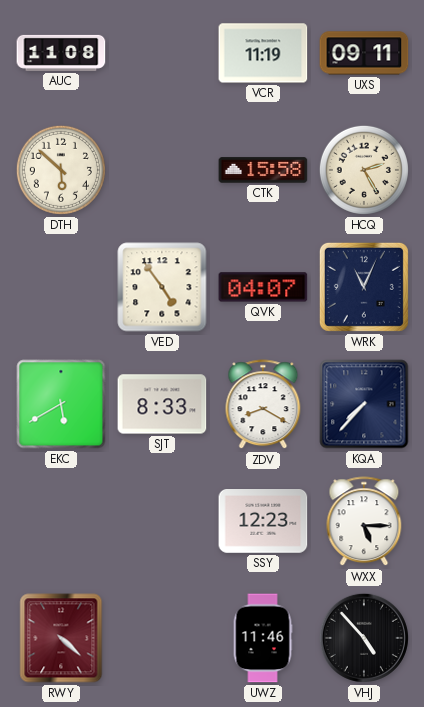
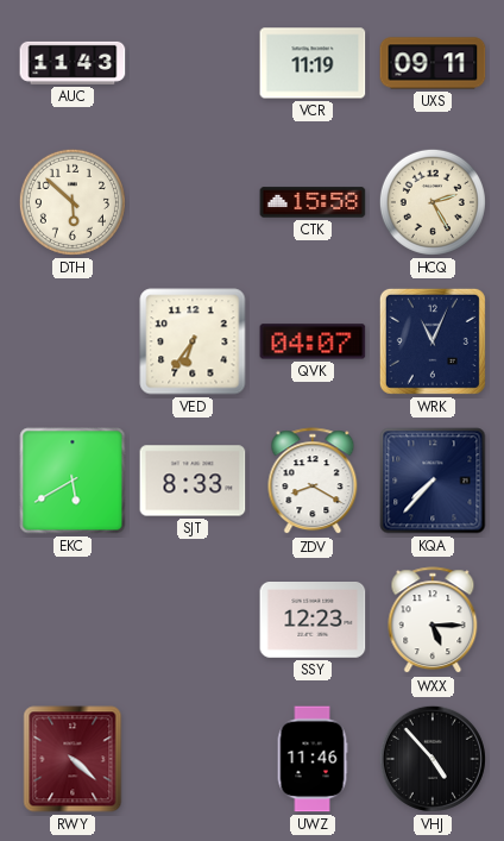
AUC: 11:08 -> 11:43
VED: 4:54 -> 6:36
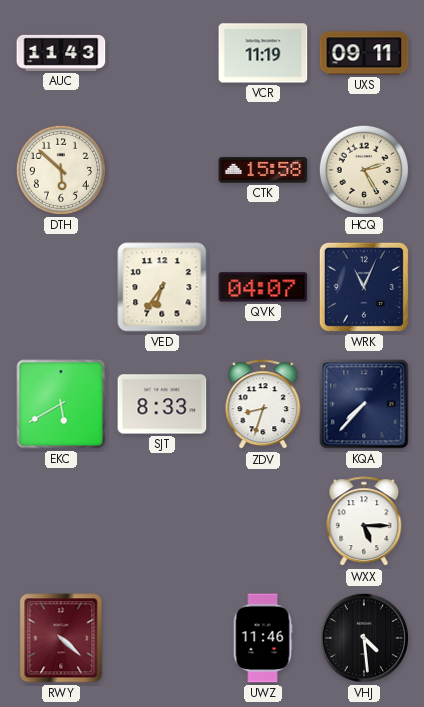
ZDV: 8:20 -> 8:33
SSY: 12:23 -> none
VHJ: 4:53 -> 4:29
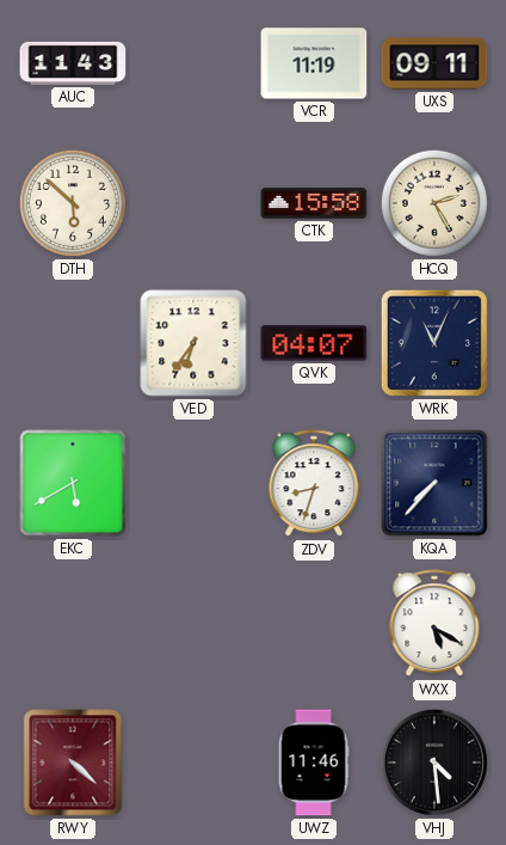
SJT: 8:33 -> none
WXX: 5:15 -> 5:20
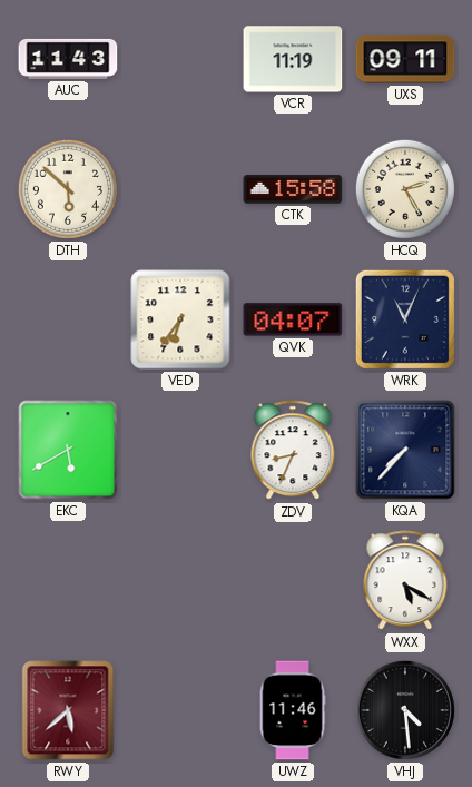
ZDV: 8:33 -> 8:34
RWY: 4:22 -> 5:38
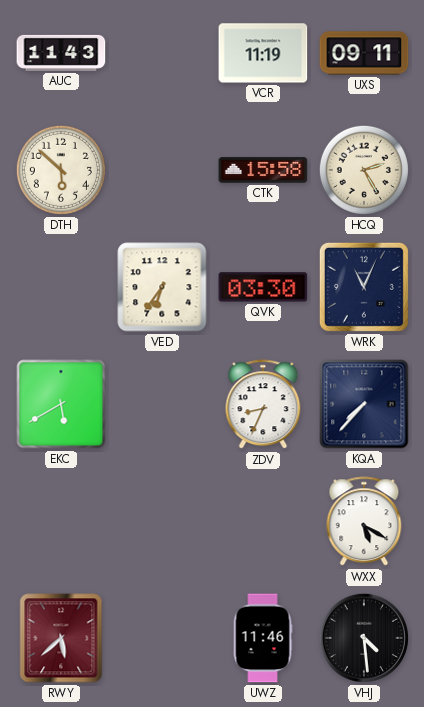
QVK: 04:07 -> 03:30
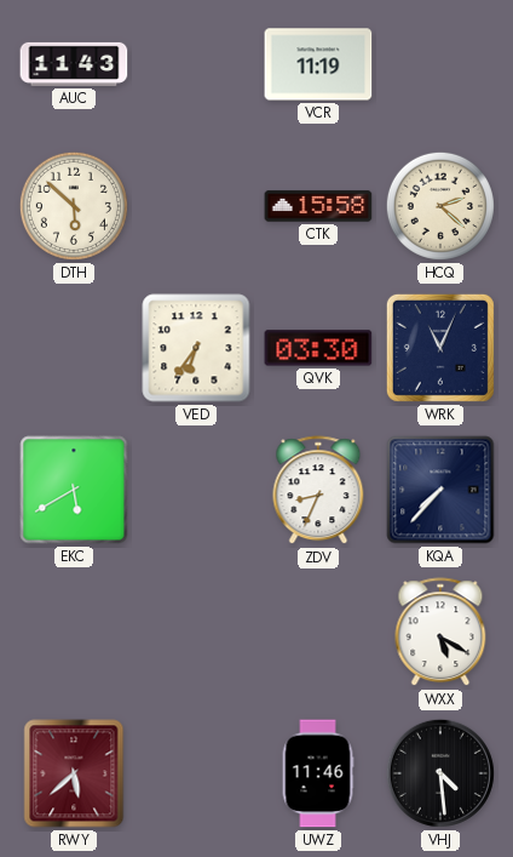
UXS: 09:11 -> none
HCQ: 2:25 -> 2:22
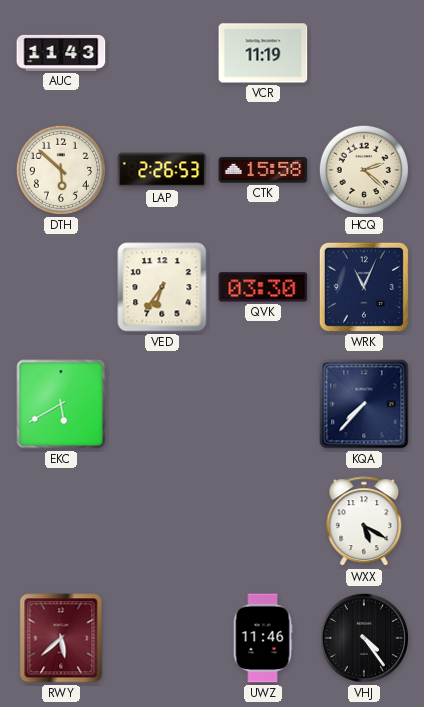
LAP: none -> 2:26
ZDV: 8:34 -> none
VHJ: 4:29 -> 4:24
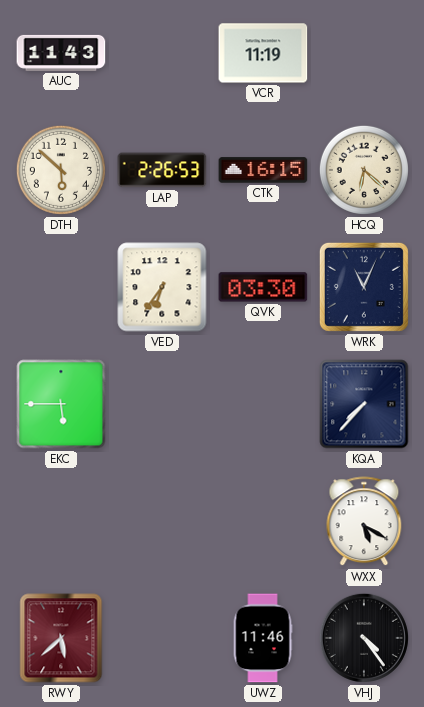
CTK: 15:58 -> 16:15
HCQ: 2:22 -> 6:22
EKC: 5:40 -> 5:45
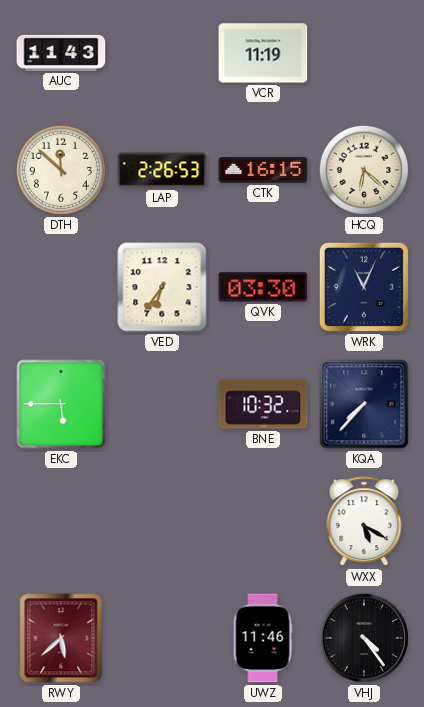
DTH: 5:52 -> 11:52
BNE: none -> 10:32
